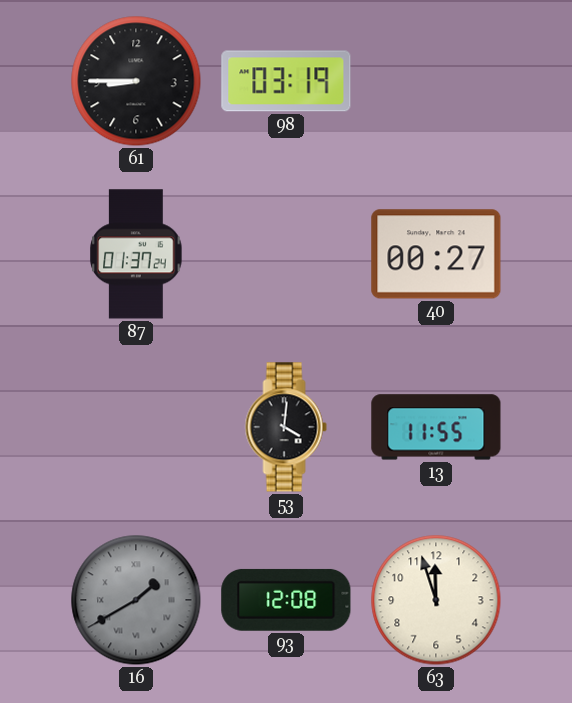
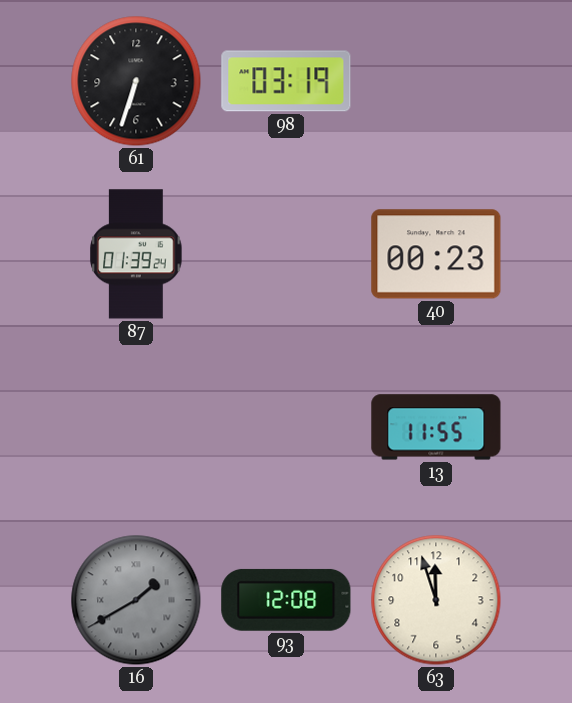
61: 8:45 -> 6:33
87: 01:37 -> 01:39
40: 00:27 -> 00:23
53: 4:01 -> none
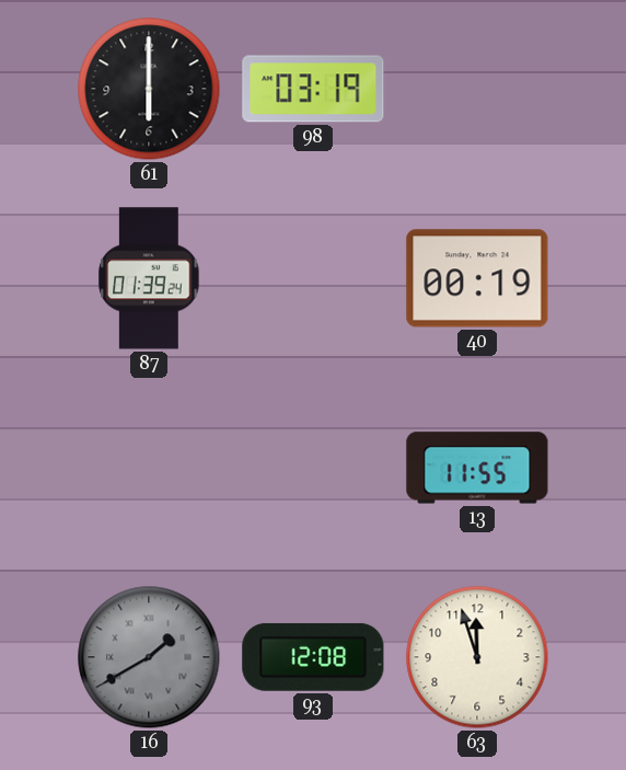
61: 6:33 -> 6:00
40: 00:23 -> 00:19
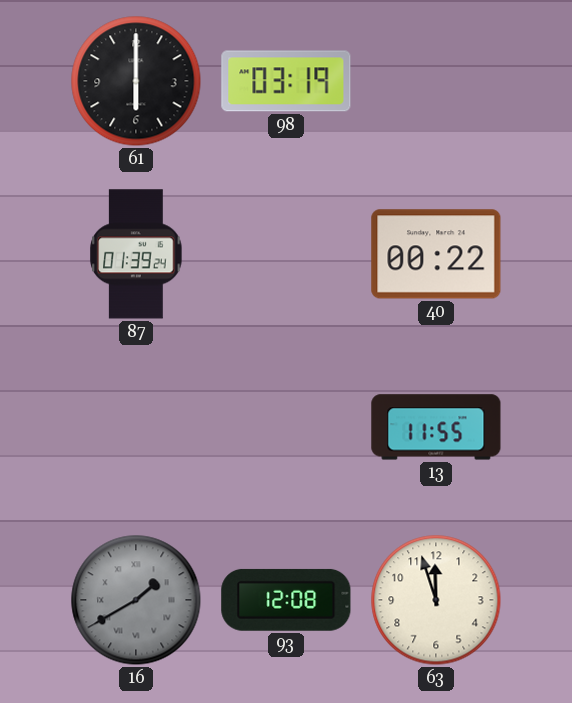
40: 00:19 -> 00:22
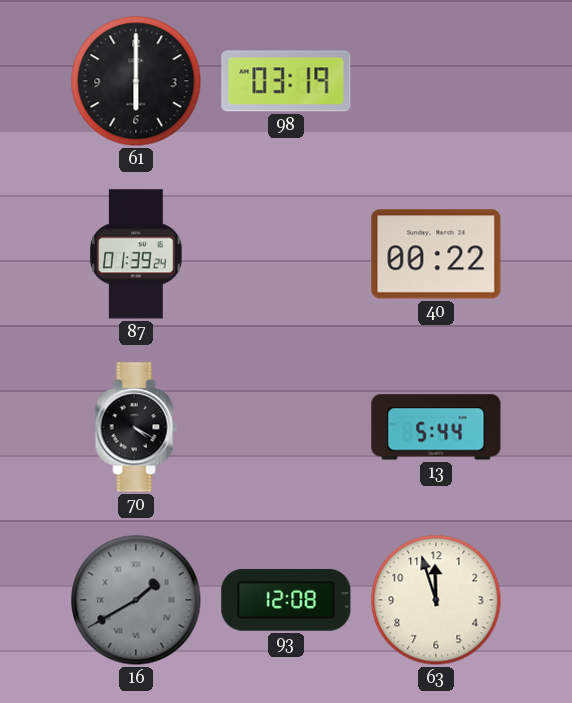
70: none -> 4:20
13: 11:55 -> 5:44
